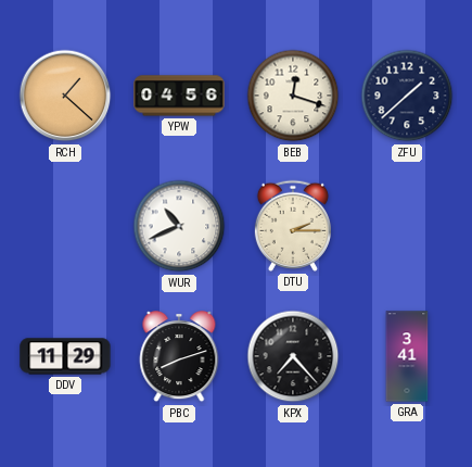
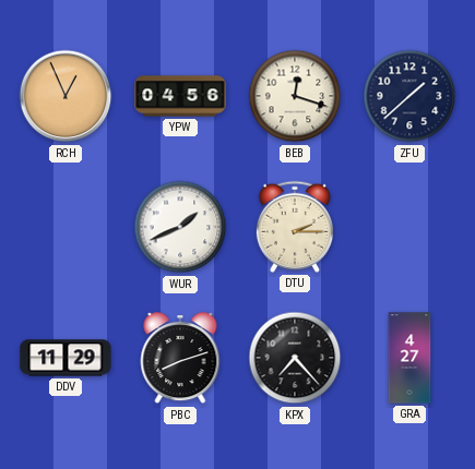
RCH: 1:22 -> 12:56
WUR: 10:41 -> 1:41
GRA: 3:41 -> 4:27
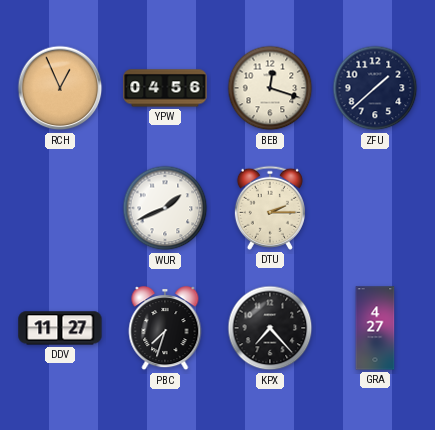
DDV: 11:29 -> 11:27
PBC: 8:12 -> 7:33
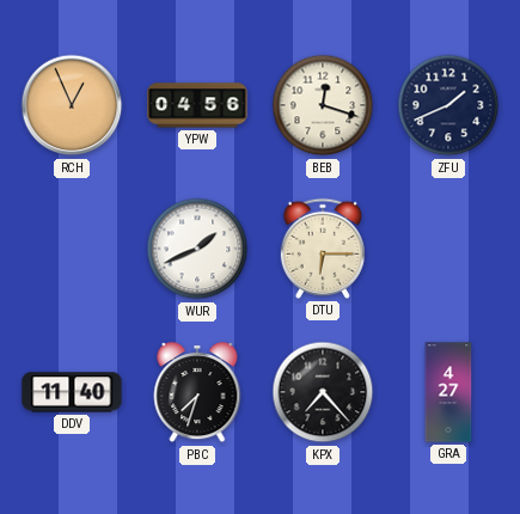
ZFU: 1:38 -> 1:41
DTU: 2:15 -> 6:15
DDV: 11:27 -> 11:40
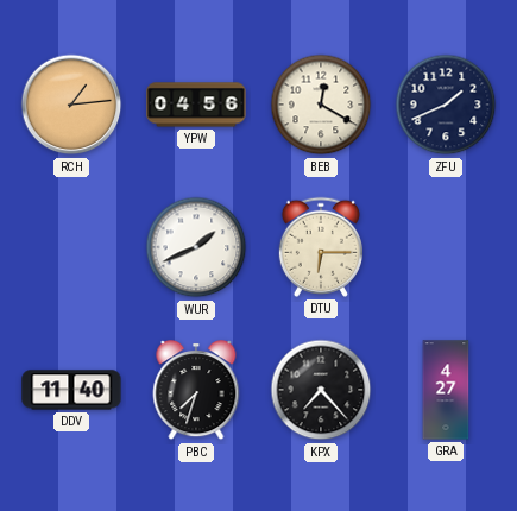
RCH: 12:56 -> 1:14
BEB: 12:18 -> 12:20
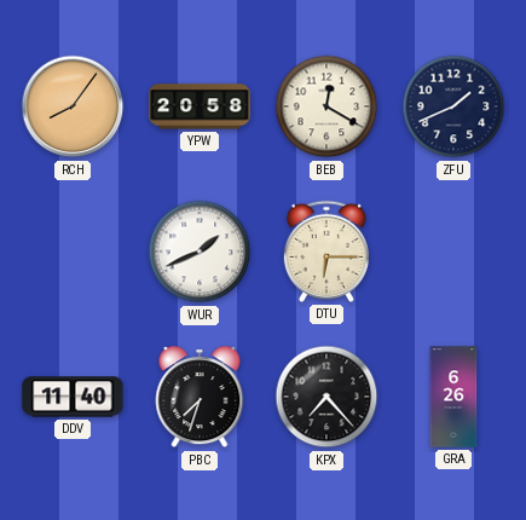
RCH: 1:14 -> 8:06
YPW: 04:56 -> 20:58
GRA: 4:27 -> 6:26
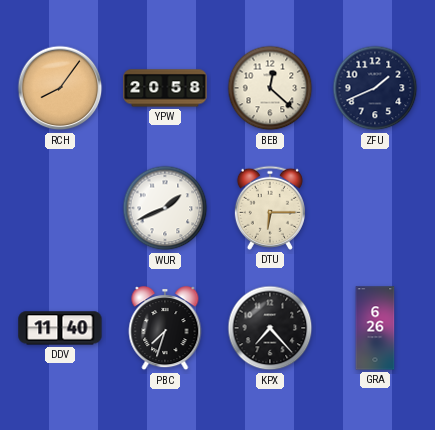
BEB: 12:20 -> 12:22
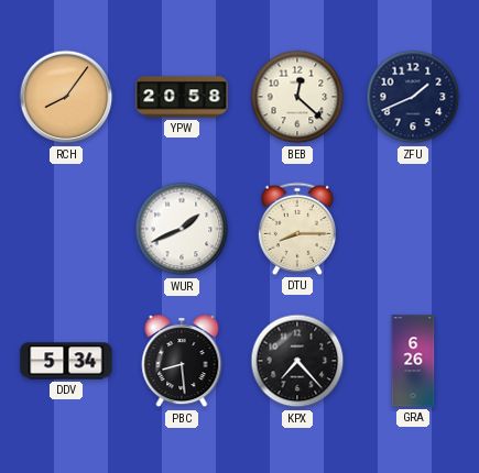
DTU: 6:15 -> 8:15
DDV: 11:40 -> 5:34
PBC: 7:33 -> 8:29
